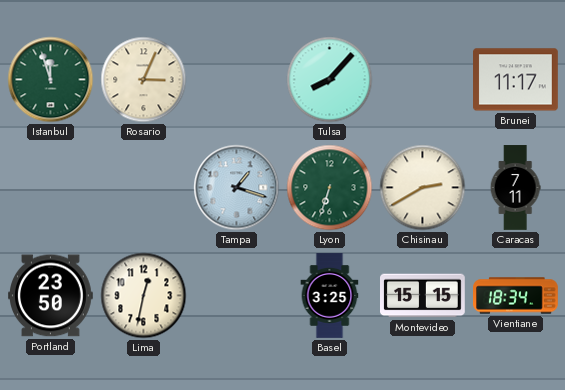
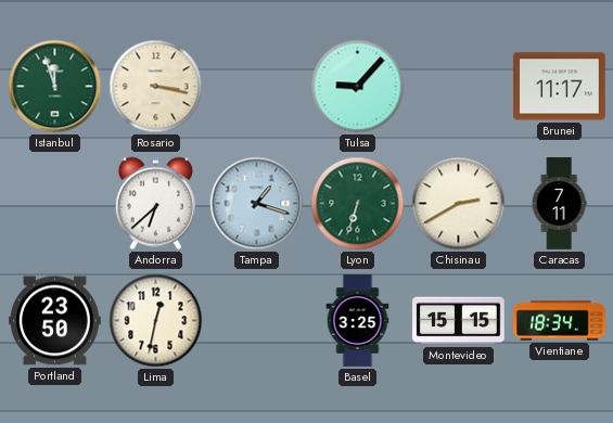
Rosario: 3:04 -> 3:17
Tulsa: 8:07 -> 9:07
Andorra: none -> 6:38
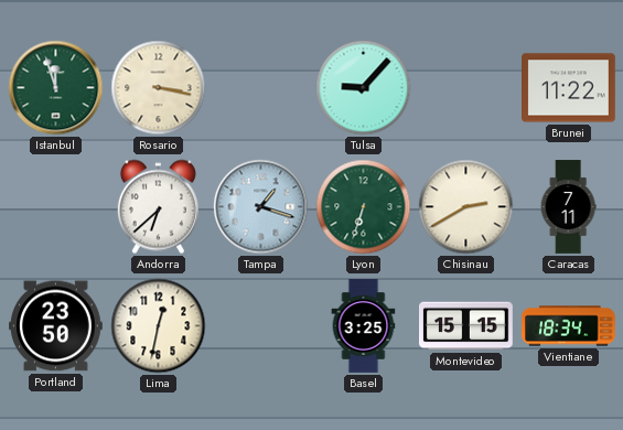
Brunei: 11:17 -> 11:22
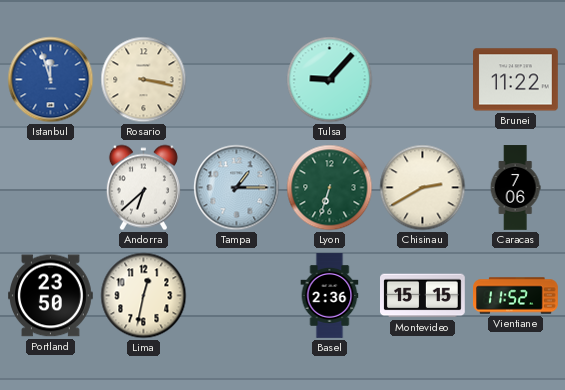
Istanbul dial: green -> blue
Tampa: 1:18 -> 1:15
Caracas: 7:11 -> 7:06
Basel: 3:25 -> 2:36
Vientiane: 18:34 -> 11:52
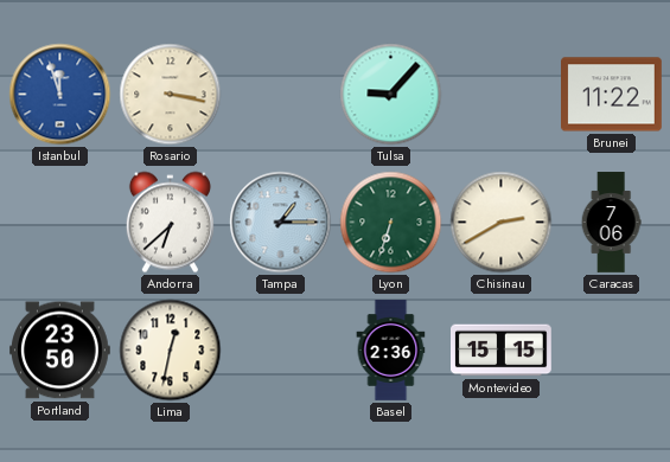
Vientiane: 11:52 -> none
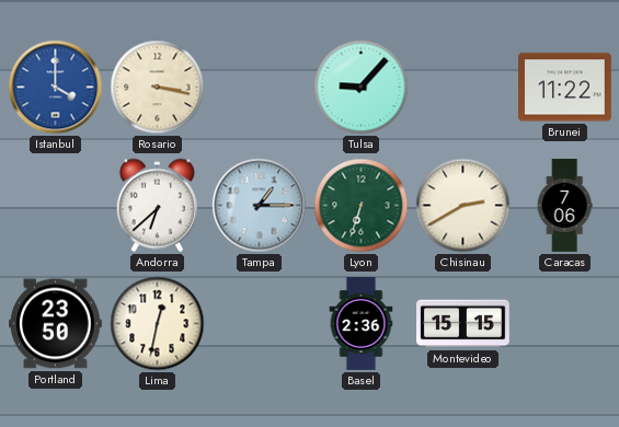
Istanbul: 11:57 -> 4:00
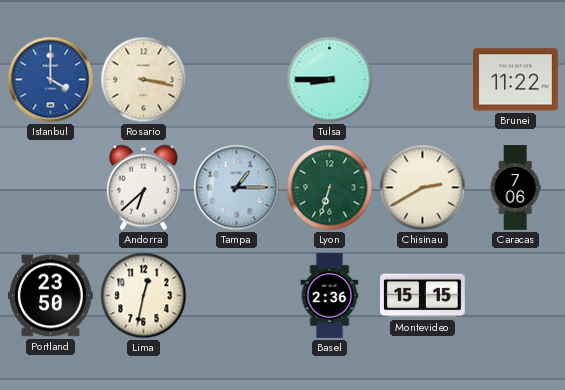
Tulsa: 9:07 -> 8:45
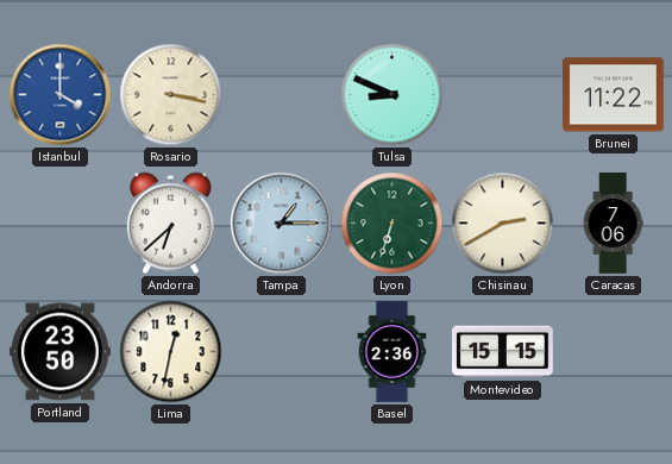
Tulsa: 8:45 -> 8:49
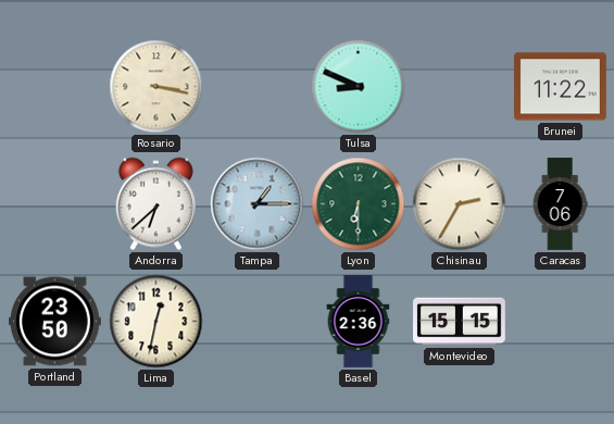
Istanbul: 4:00 -> none
Lyon: 6:33 -> 6:30
Chisinau: 2:40 -> 2:35
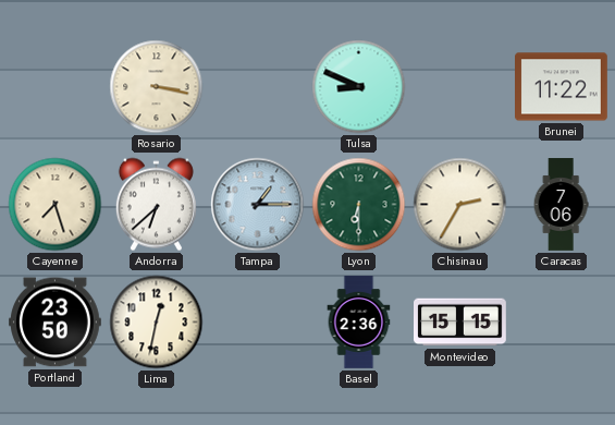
Cayenne: none -> 7:27
